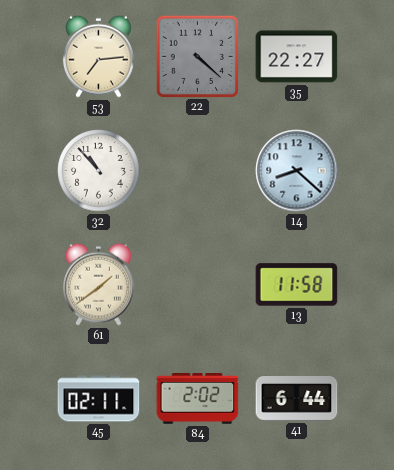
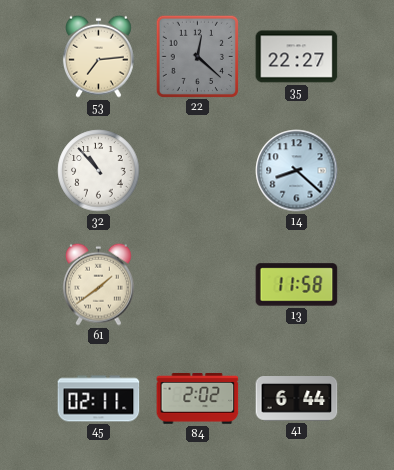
22: 4:22 -> 12:22
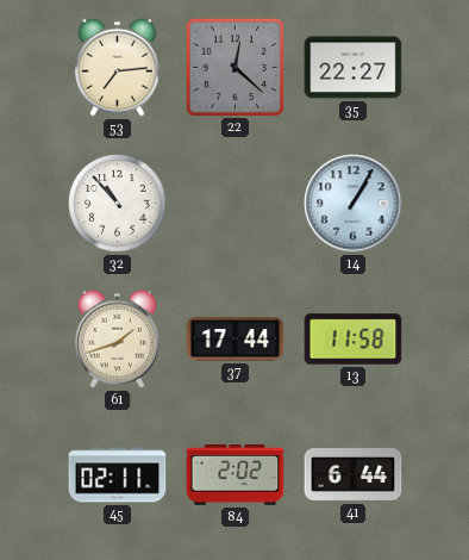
14: 8:22 -> 1:05
61: 1:39 -> 1:42
37: none -> 17:44
